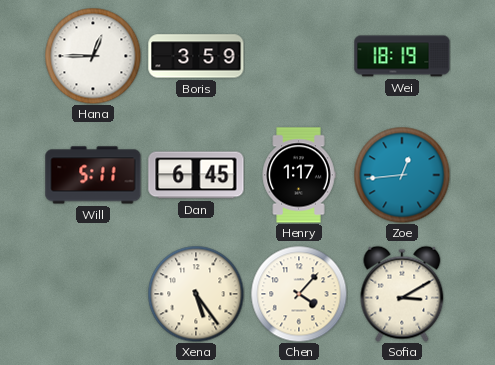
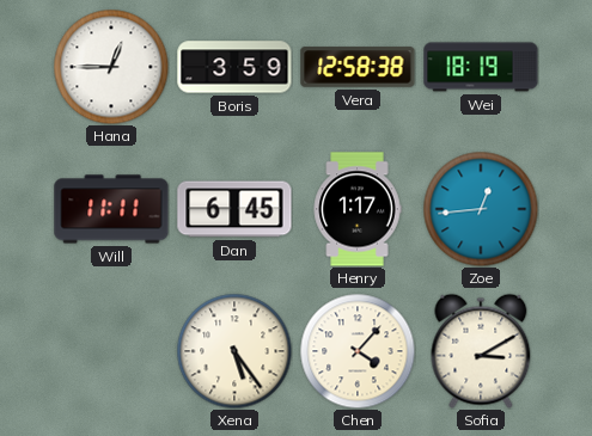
Vera: none -> 12:58
Will: 5:11 -> 11:11
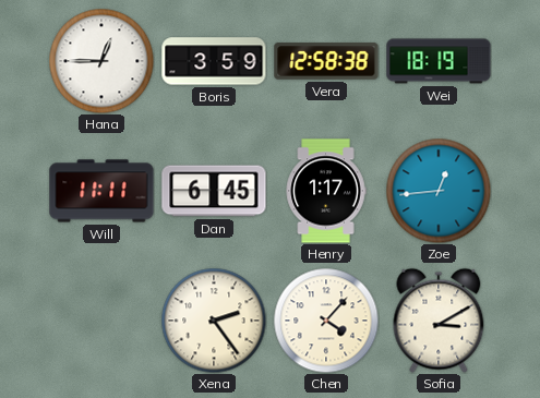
Xena: 5:24 -> 2:24
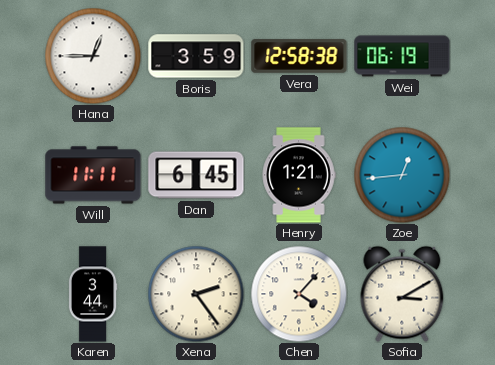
Wei: 18:19 -> 06:19
Henry: 1:17 -> 1:21
Karen: none -> 3:44
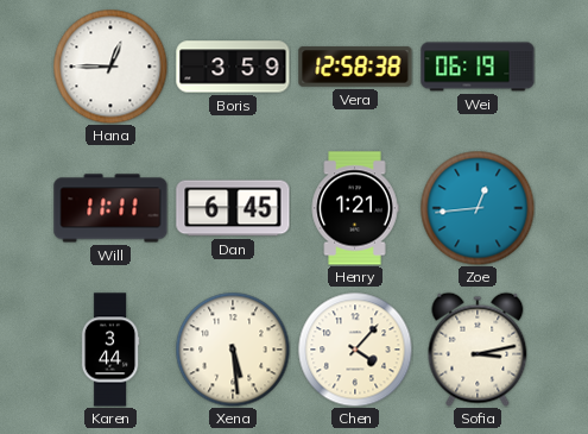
Xena: 2:24 -> 5:29
Sofia: 3:10 -> 3:13
